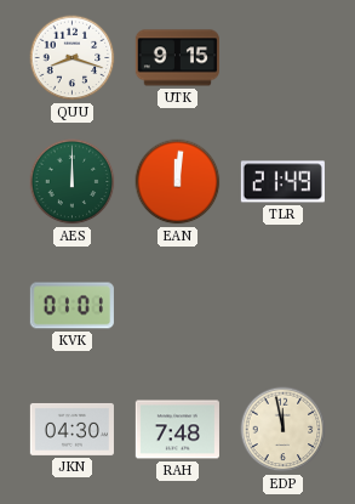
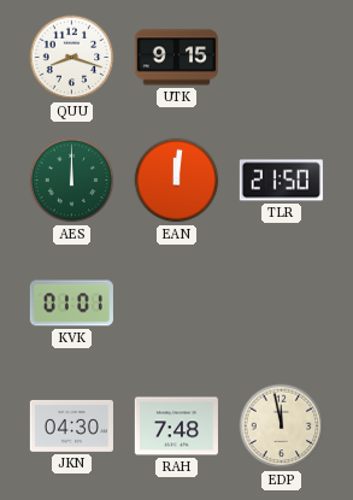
TLR: 21:49 -> 21:50
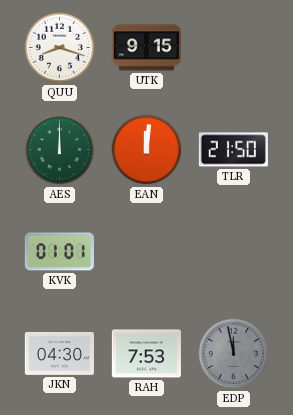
RAH: 7:48 -> 7:53
EDP dial: cream -> grey
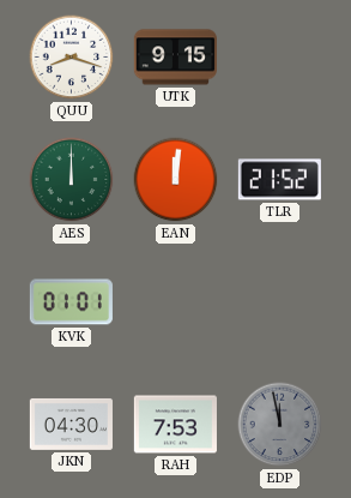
TLR: 21:50 -> 21:52
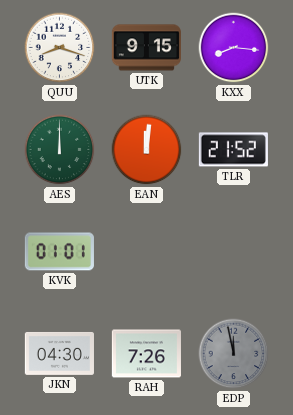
KXX: none -> 8:16
RAH: 7:53 -> 7:26
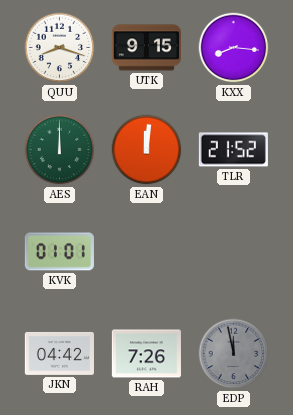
JKN: 04:30 -> 04:42
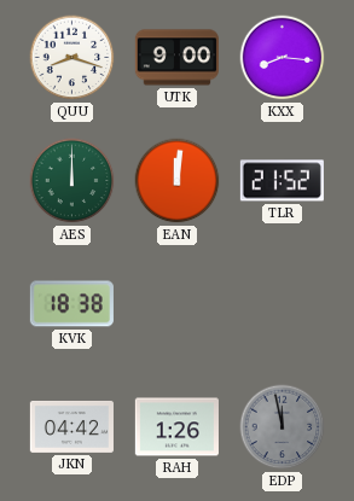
UTK: 9:15 -> 9:00
KVK: 01:01 -> 18:38
RAH: 7:26 -> 1:26
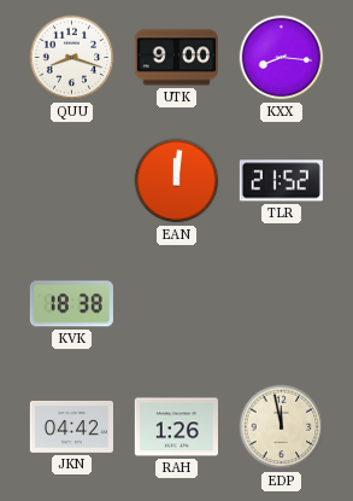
AES: 12:00 -> none
EDP dial: grey -> cream
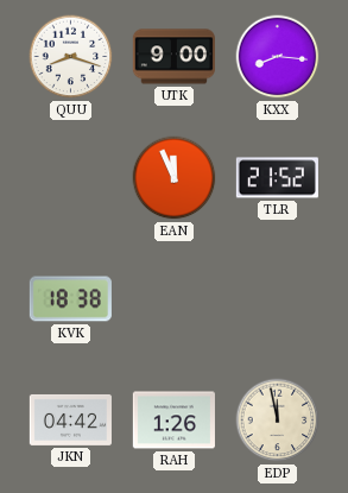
EAN: 12:01 -> 11:56
